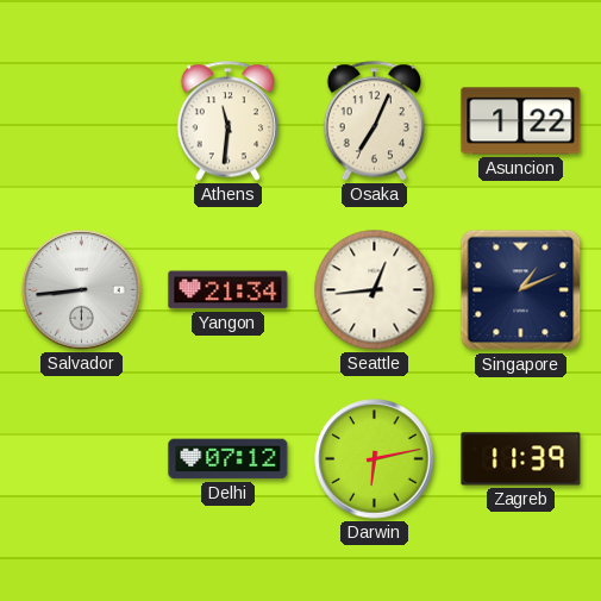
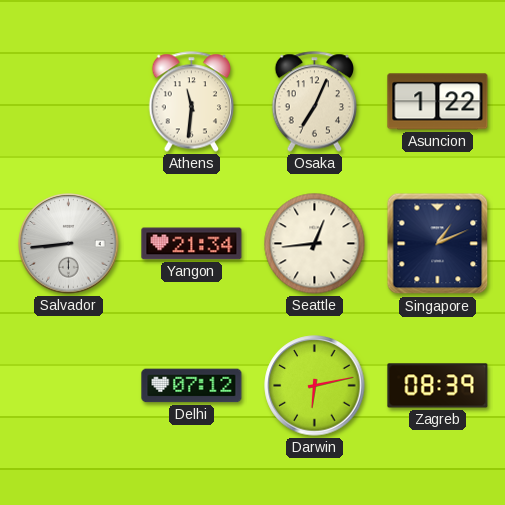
Zagreb: 11:39 -> 08:39
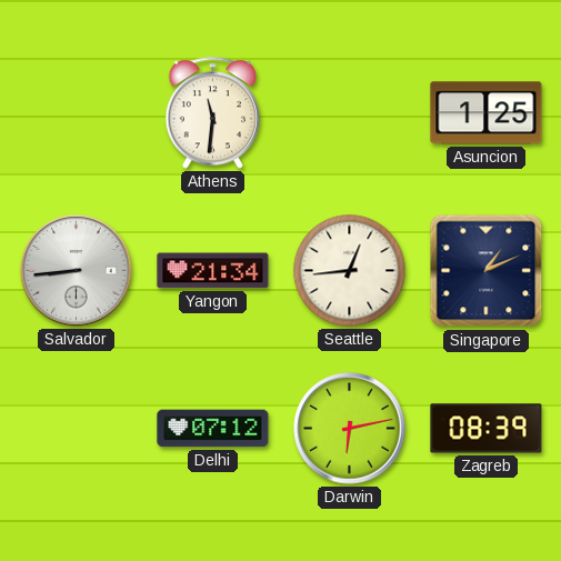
Osaka: 7:04 -> none
Asuncion: 1:22 -> 1:25
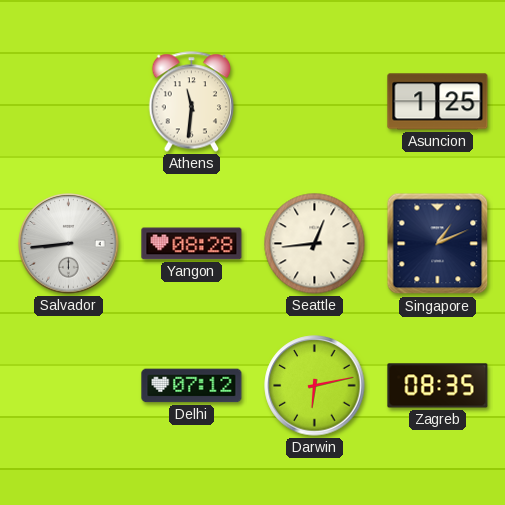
Yangon: 21:34 -> 08:28
Zagreb: 08:39 -> 08:35
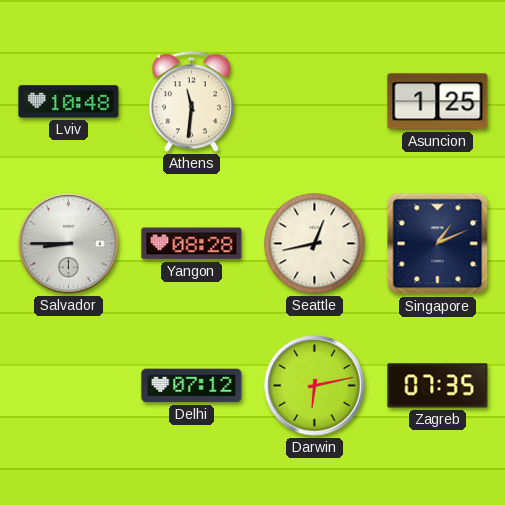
Lviv: none -> 10:48
Salvador: 8:44 -> 8:45
Seattle: 12:44 -> 12:43
Zagreb: 08:35 -> 07:35
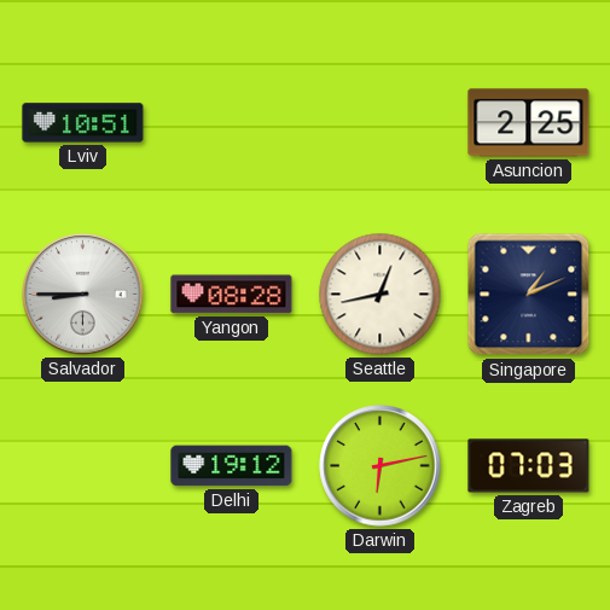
Lviv: 10:48 -> 10:51
Athens: 11:31 -> none
Asuncion: 1:25 -> 2:25
Delhi: 07:12 -> 19:12
Zagreb: 07:35 -> 07:03
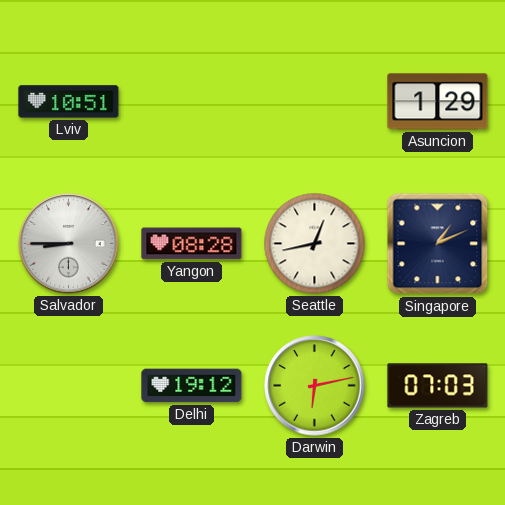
Asuncion: 2:25 -> 1:29
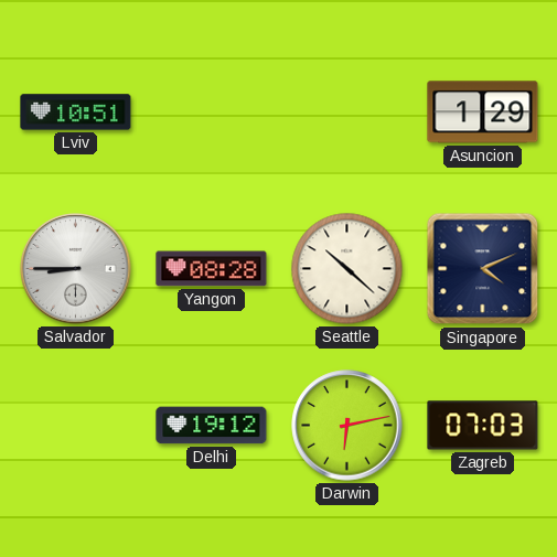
Seattle: 12:43 -> 10:22
Singapore: 1:11 -> 4:11
